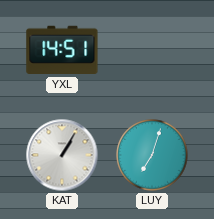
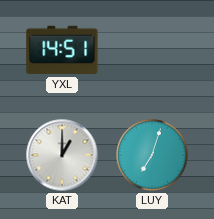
KAT: 1:05 -> 1:00
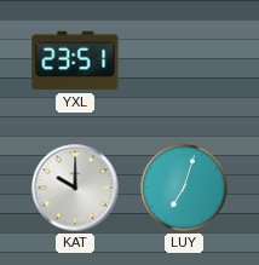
YXL: 14:51 -> 23:51
KAT: 1:00 -> 10:00
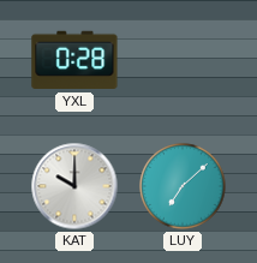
YXL: 23:51 -> 0:28
LUY: 7:03 -> 7:08
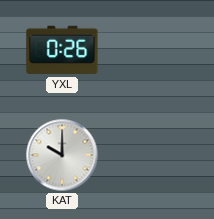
YXL: 0:28 -> 0:26
LUY: 7:08 -> none
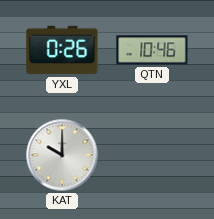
QTN: none -> 10:46
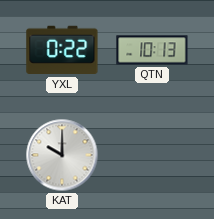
YXL: 0:26 -> 0:22
QTN: 10:46 -> 10:13
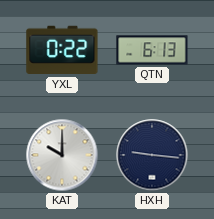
QTN: 10:13 -> 6:13
HXH: none -> 9:16
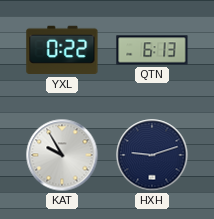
KAT: 10:00 -> 9:55
HXH: 9:16 -> 9:12
